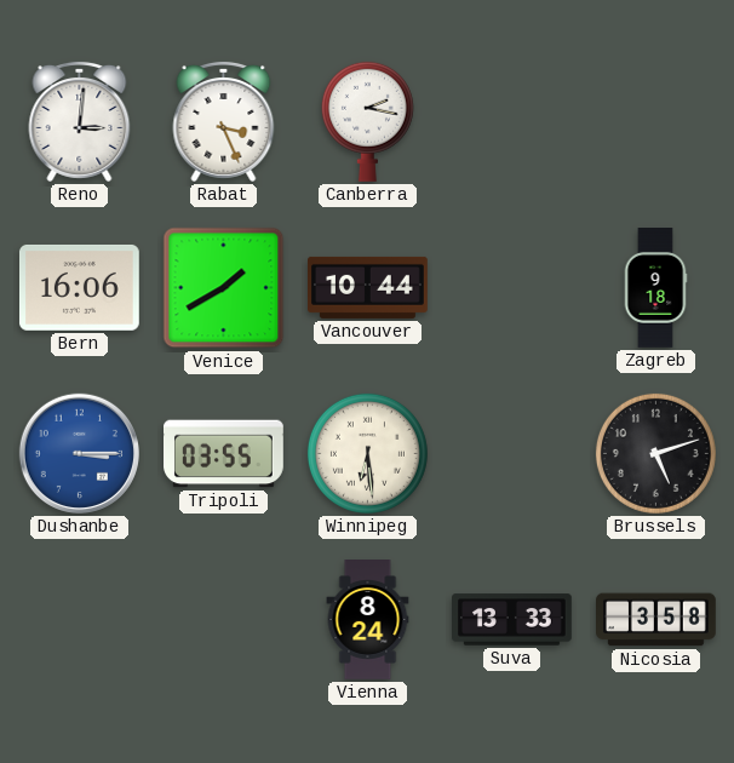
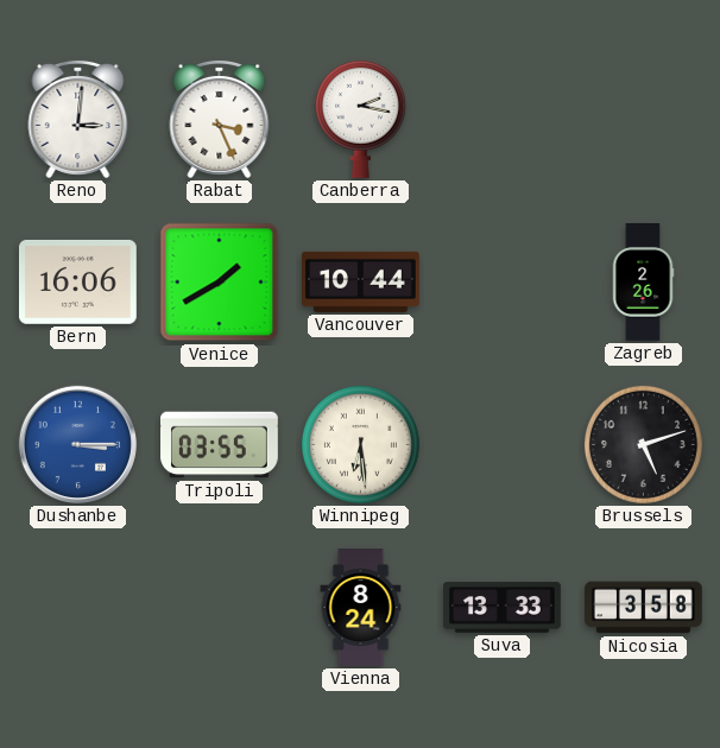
Zagreb: 9:18 -> 2:26
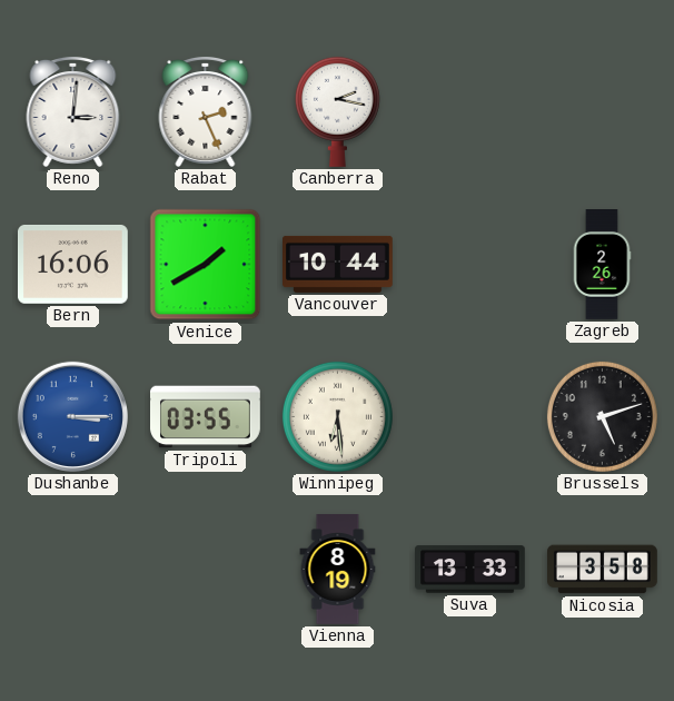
Rabat: 3:26 -> 2:26
Vienna: 8:24 -> 8:19
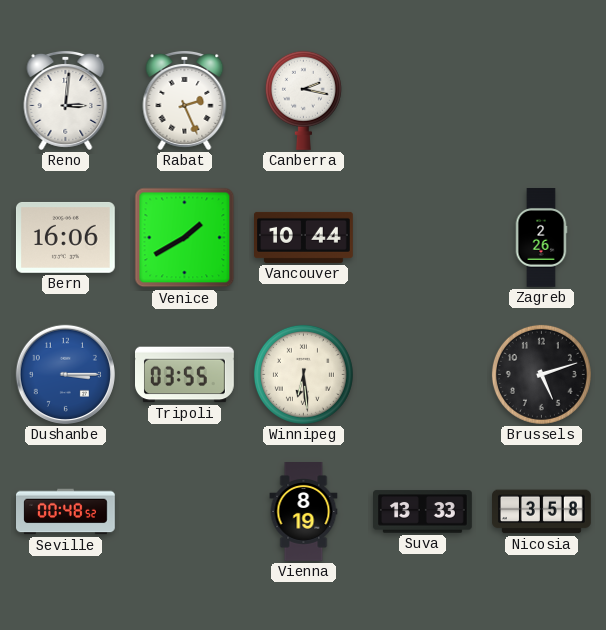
Seville: none -> 00:48
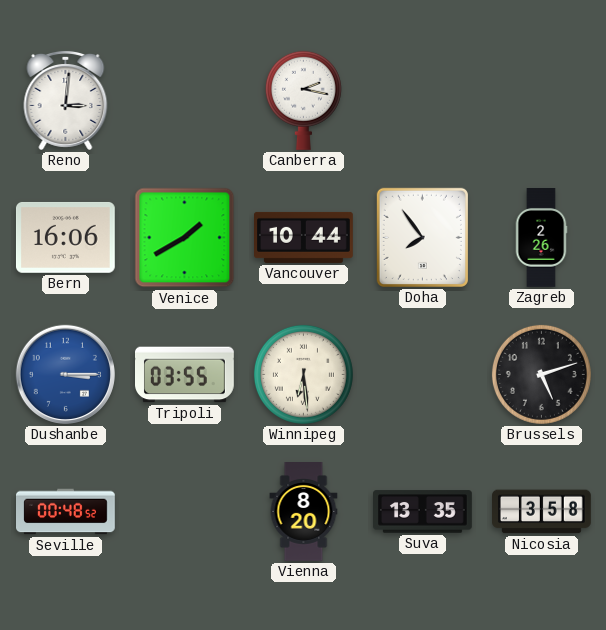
Rabat: 2:26 -> none
Doha: none -> 7:54
Vienna: 8:19 -> 8:20
Suva: 13:33 -> 13:35
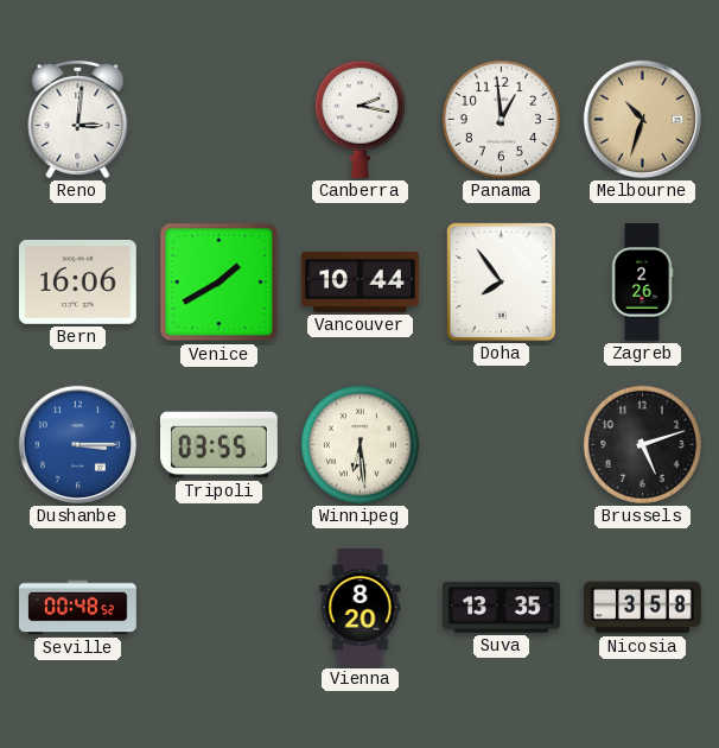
Panama: none -> 12:59
Melbourne: none -> 10:33
